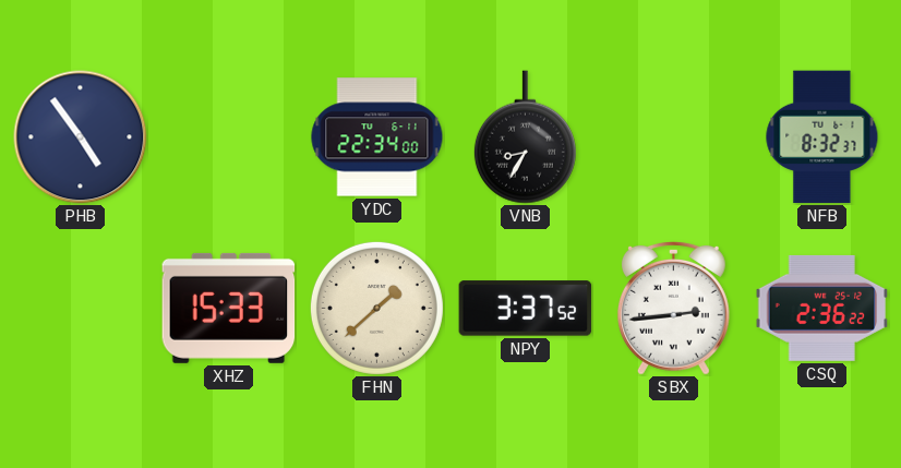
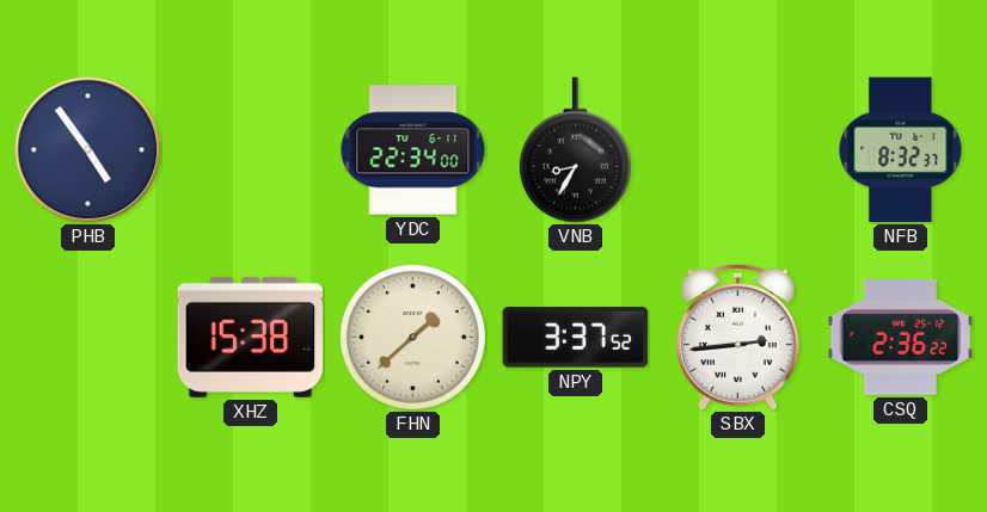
XHZ: 15:33 -> 15:38
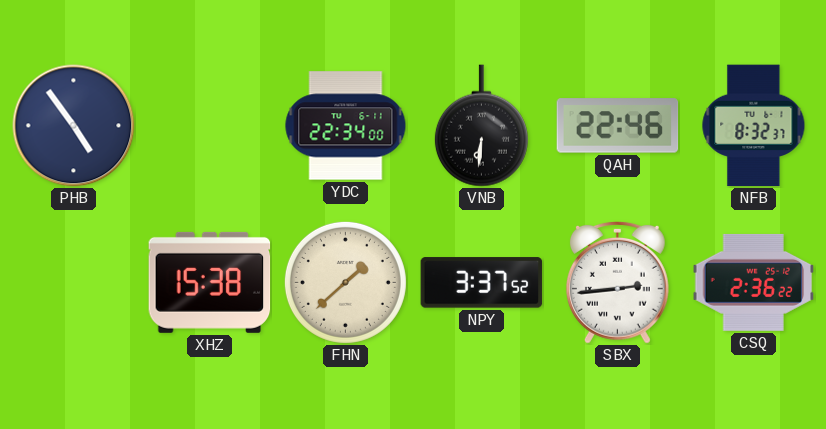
VNB: 8:35 -> 6:31
QAH: none -> 22:46
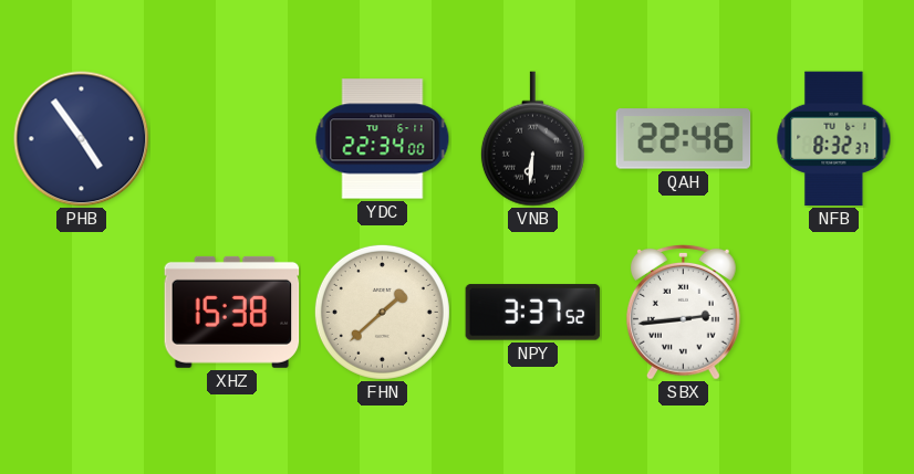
CSQ: 2:36 -> none
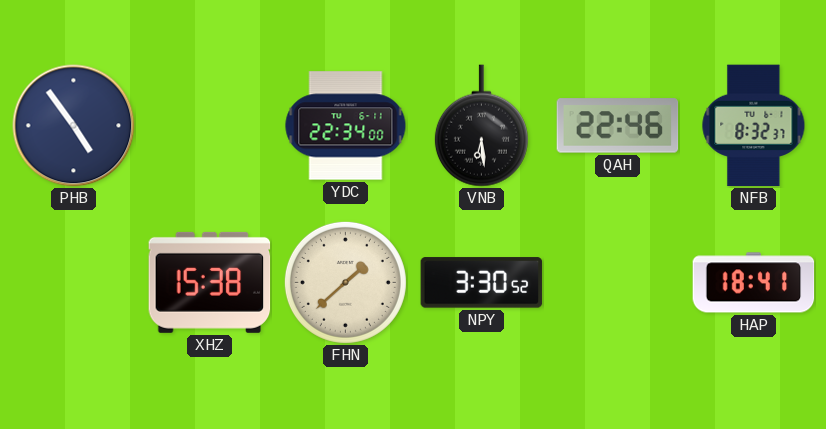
VNB: 6:31 -> 6:29
NPY: 3:37 -> 3:30
SBX: 2:44 -> none
HAP: none -> 18:41
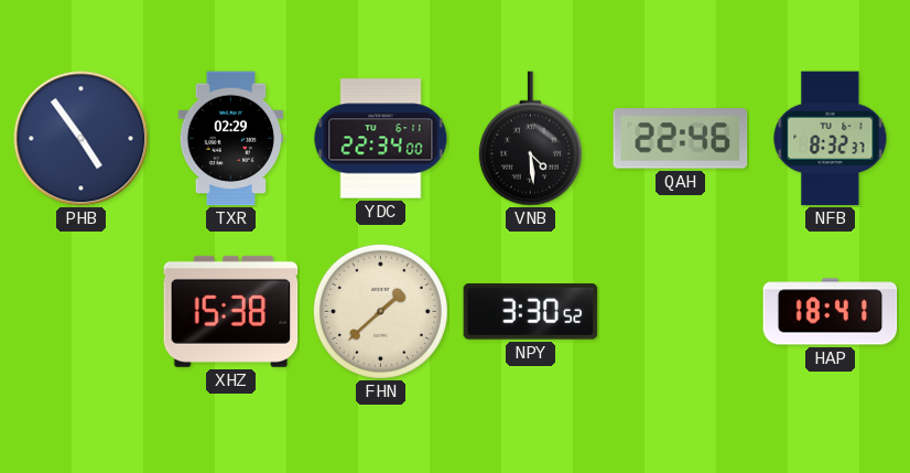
TXR: none -> 02:29
VNB: 6:29 -> 4:29
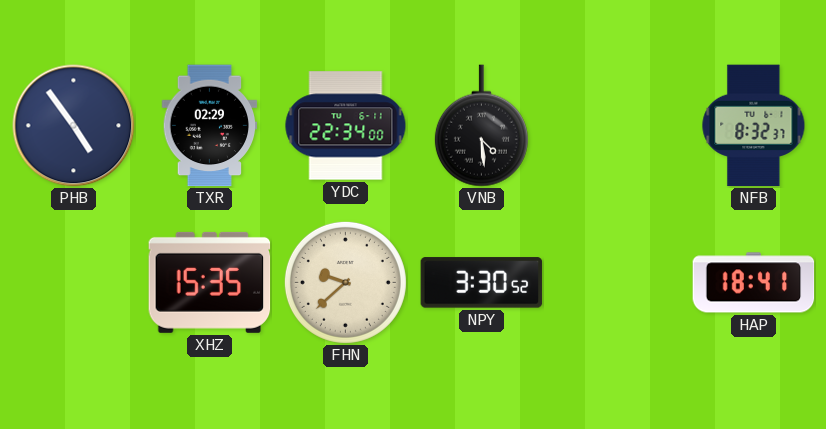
QAH: 22:46 -> none
XHZ: 15:38 -> 15:35
FHN: 1:38 -> 9:38
